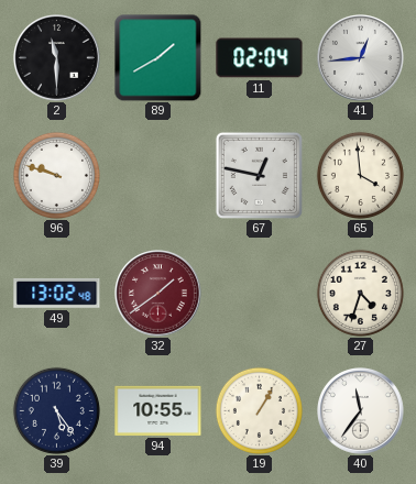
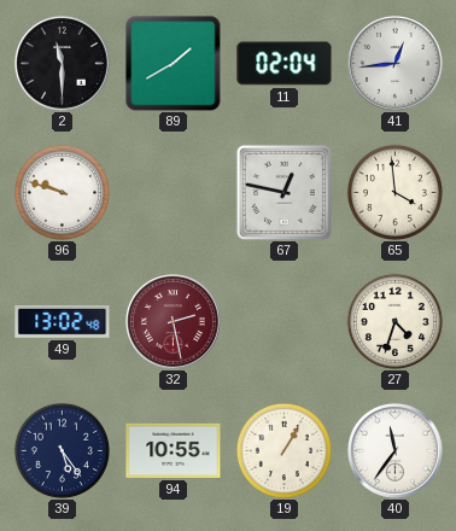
32: 1:39 -> 2:28
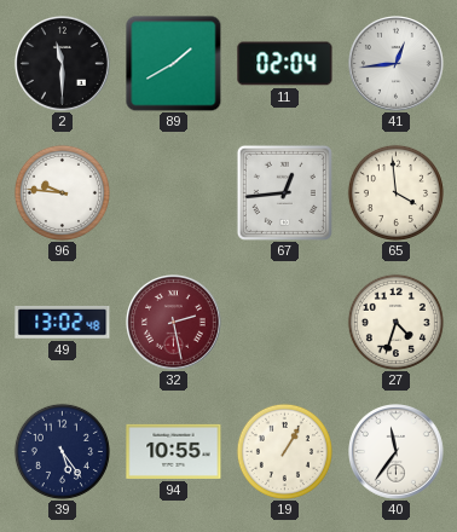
96: 9:48 -> 9:46
67: 12:47 -> 12:44
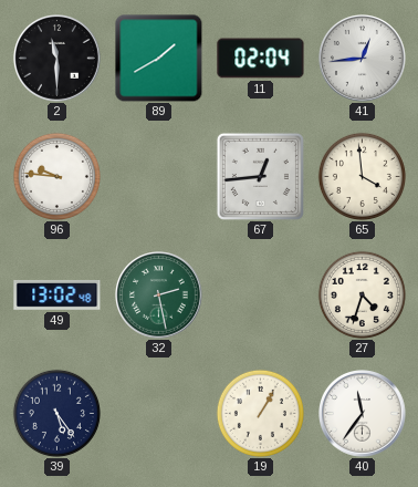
32 dial: burgundy -> green
94: 10:55 -> none
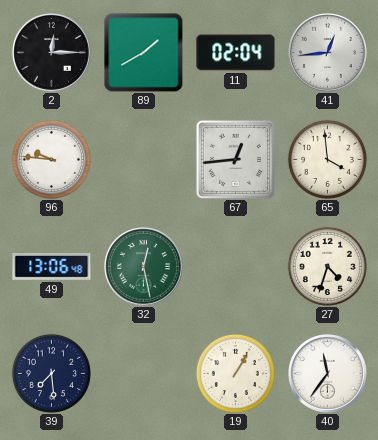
2: 11:30 -> 12:15
49: 13:02 -> 13:06
32: 2:28 -> 12:28
39: 5:24 -> 7:29
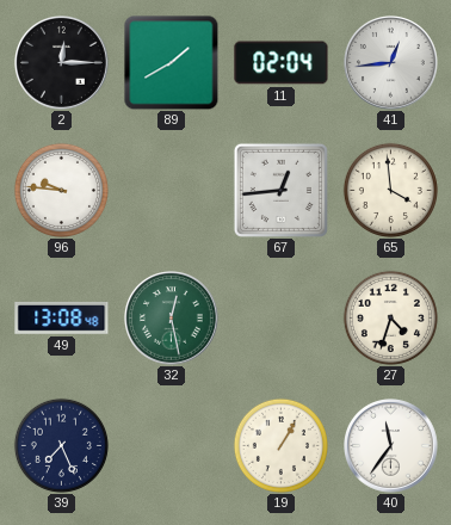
49: 13:06 -> 13:08
39: 7:29 -> 7:26
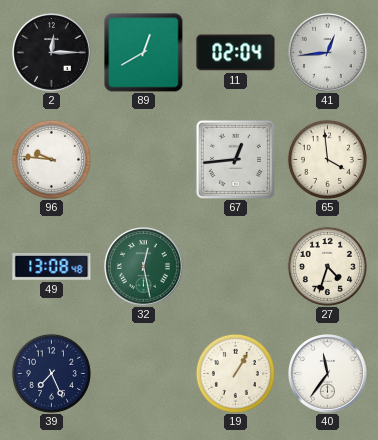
89: 1:40 -> 12:40
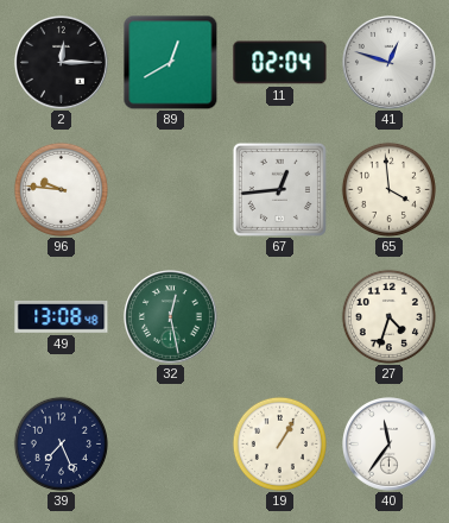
41: 12:44 -> 12:48
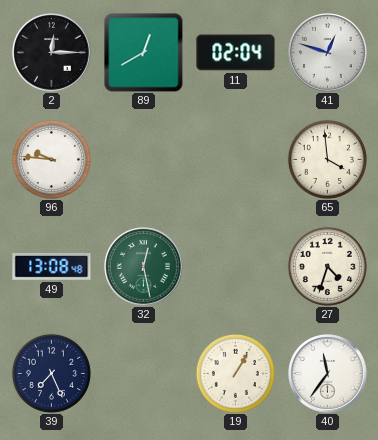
67: 12:44 -> none
